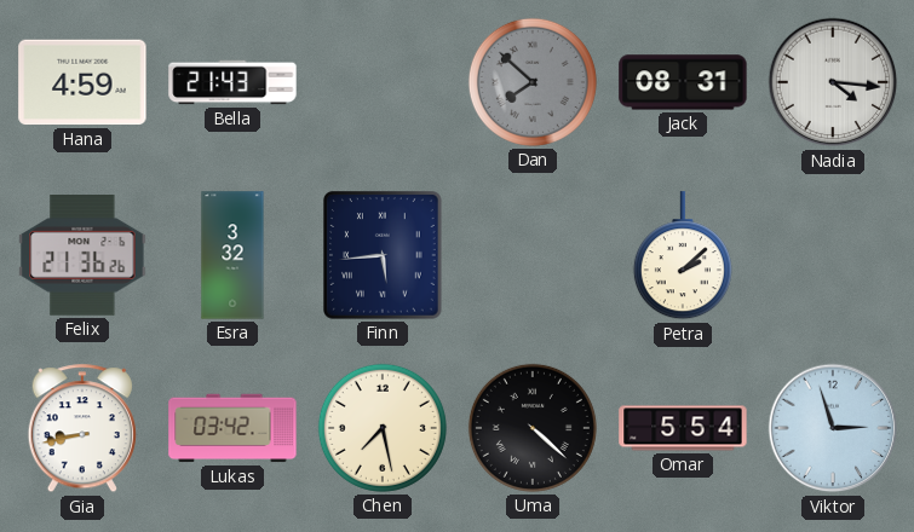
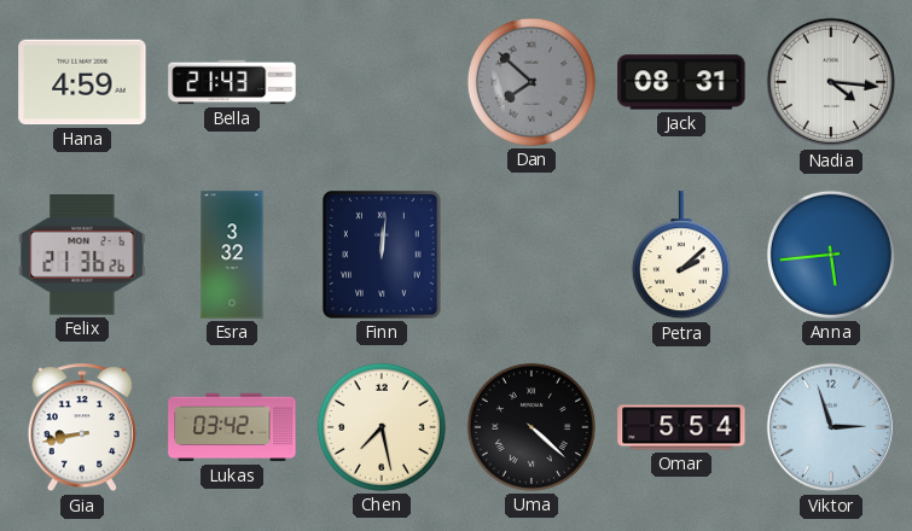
Finn: 5:44 -> 12:01
Anna: none -> 5:44
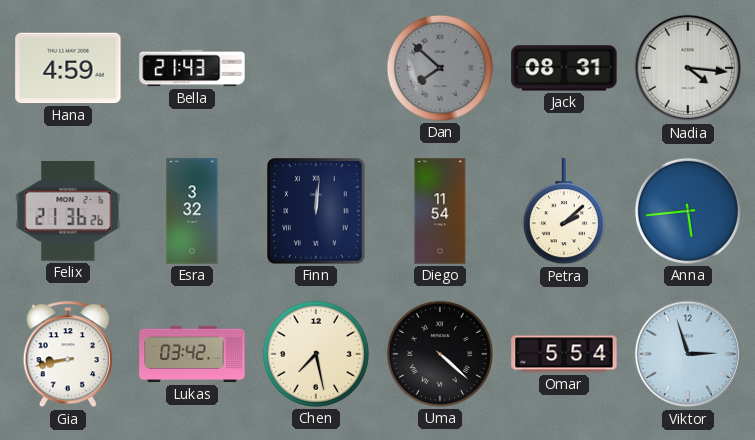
Diego: none -> 11:54
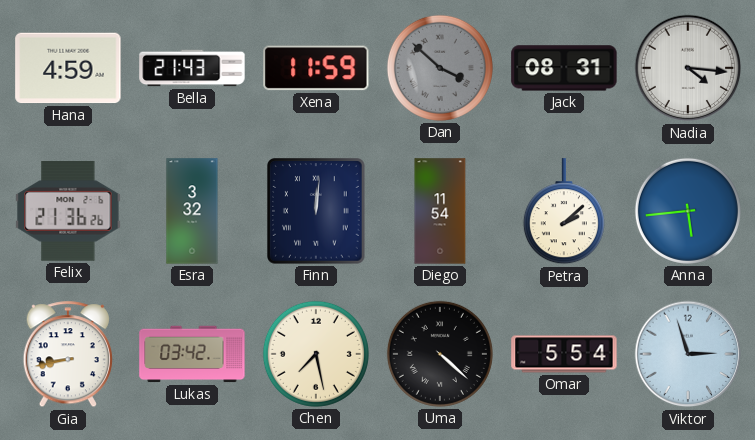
Xena: none -> 11:59
Dan: 7:52 -> 3:52
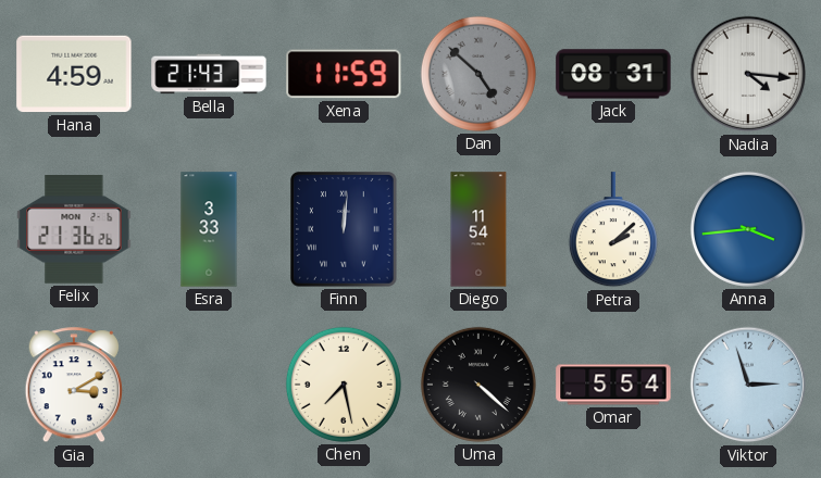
Dan: 3:52 -> 4:52
Esra: 3:32 -> 3:33
Anna: 5:44 -> 3:44
Gia: 8:43 -> 3:10
Lukas: 03:42 -> none
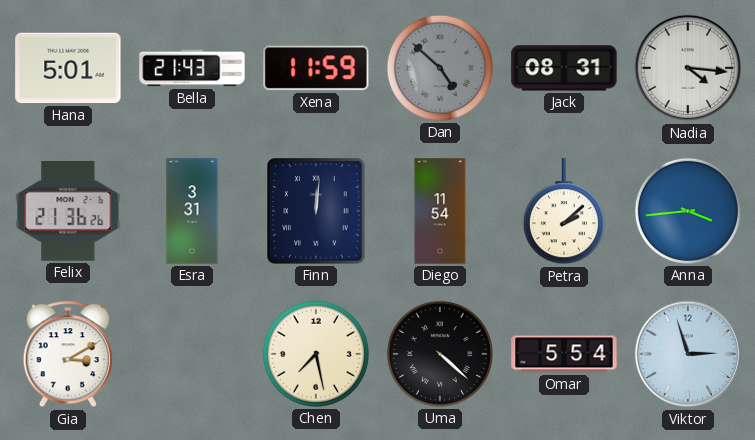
Hana: 4:59 -> 5:01
Esra: 3:33 -> 3:31
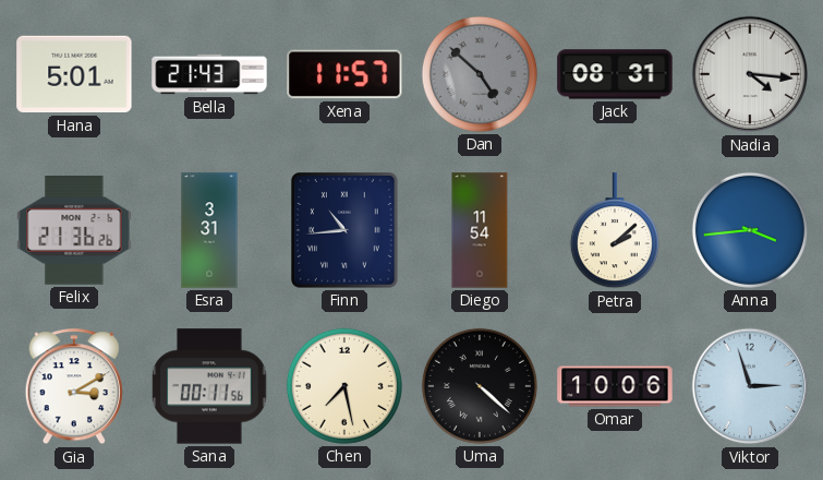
Xena: 11:59 -> 11:57
Finn: 12:01 -> 10:44
Sana: none -> 00:11
Omar: 5:54 -> 10:06
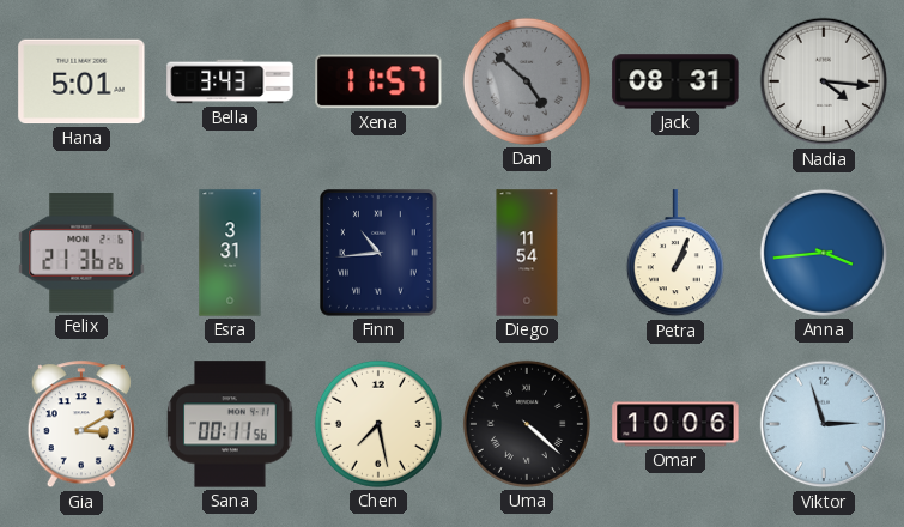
Bella: 21:43 -> 3:43
Petra: 2:08 -> 1:04
